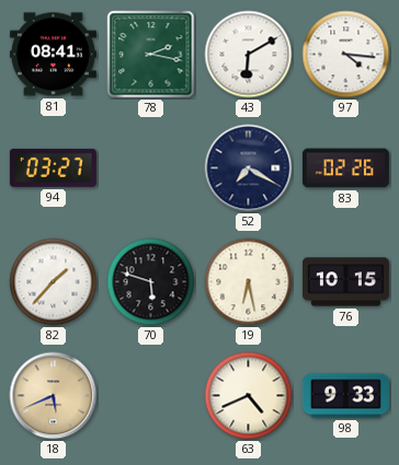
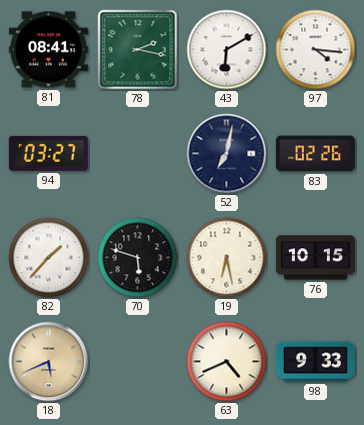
52: 7:20 -> 7:02
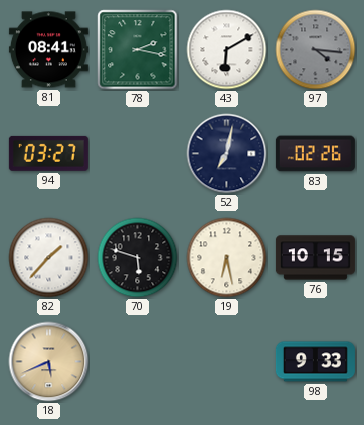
97 dial: white -> grey
63: 4:41 -> none
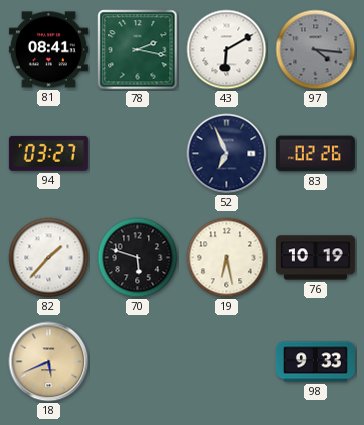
52: 7:02 -> 6:56
76: 10:15 -> 10:19
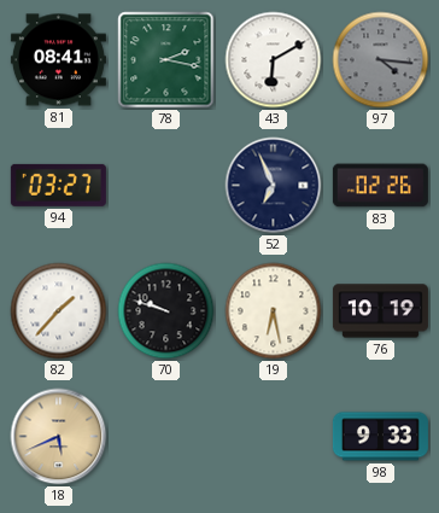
70: 5:48 -> 9:48
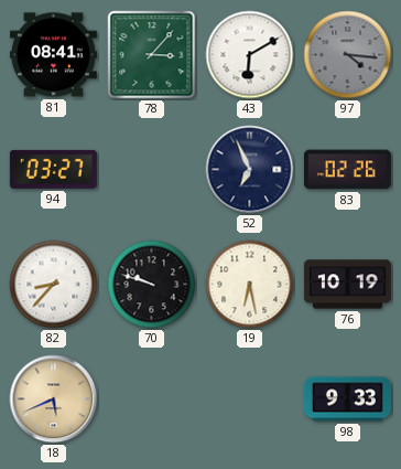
78: 2:17 -> 3:07
82: 1:37 -> 8:37
